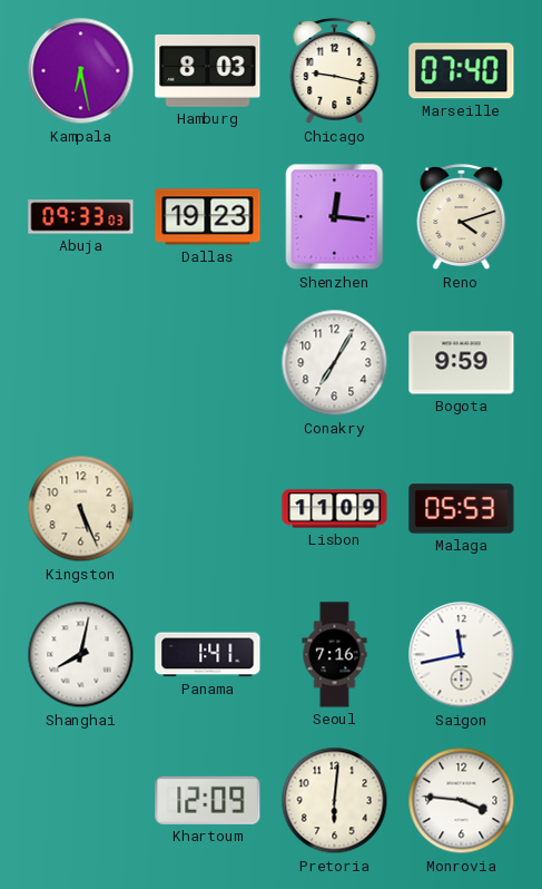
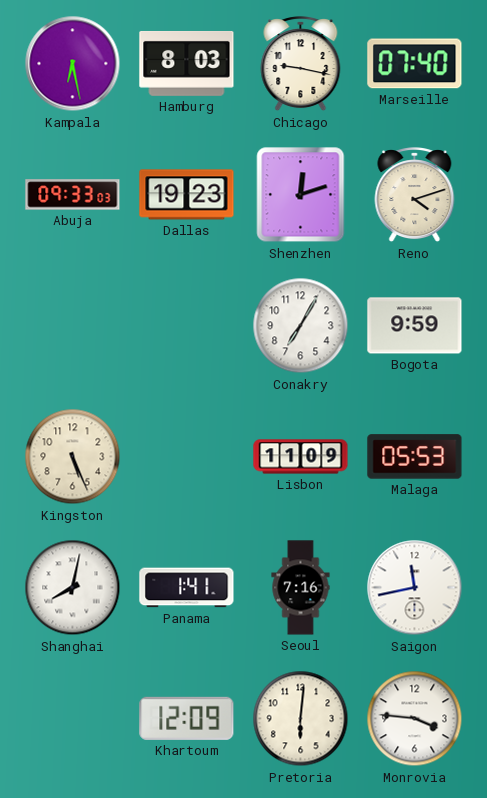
Shenzhen: 12:16 -> 12:12
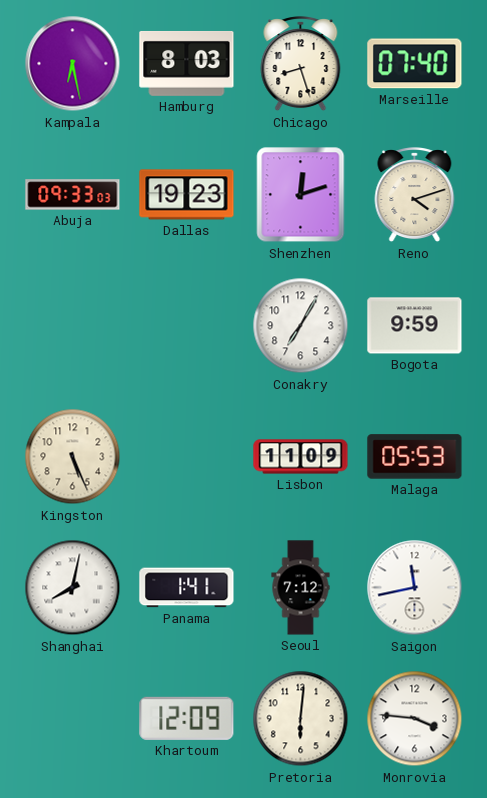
Chicago: 9:17 -> 8:27
Seoul: 7:16 -> 7:12
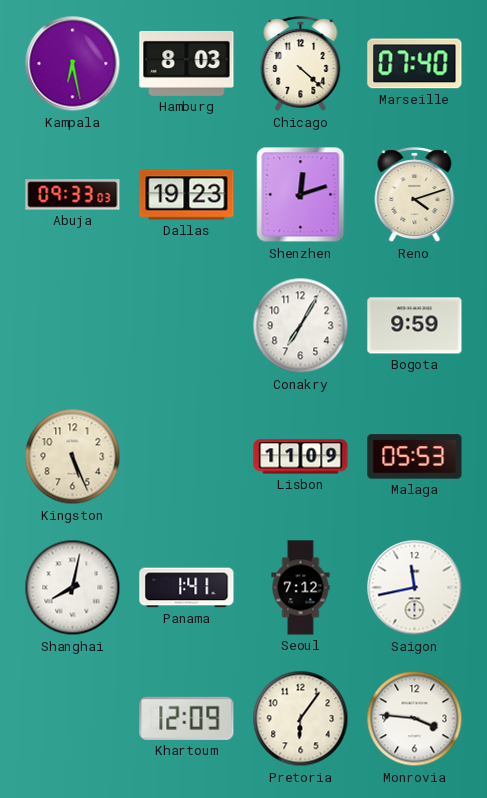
Chicago: 8:27 -> 4:22
Pretoria: 6:01 -> 6:06
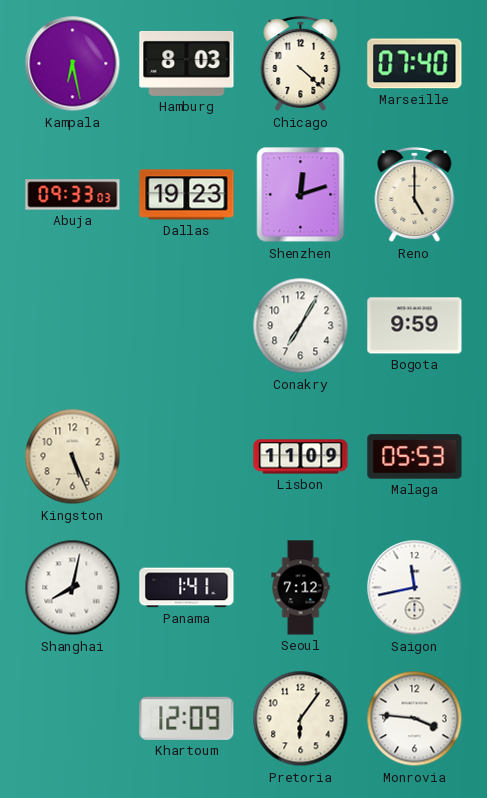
Reno: 4:12 -> 5:00
